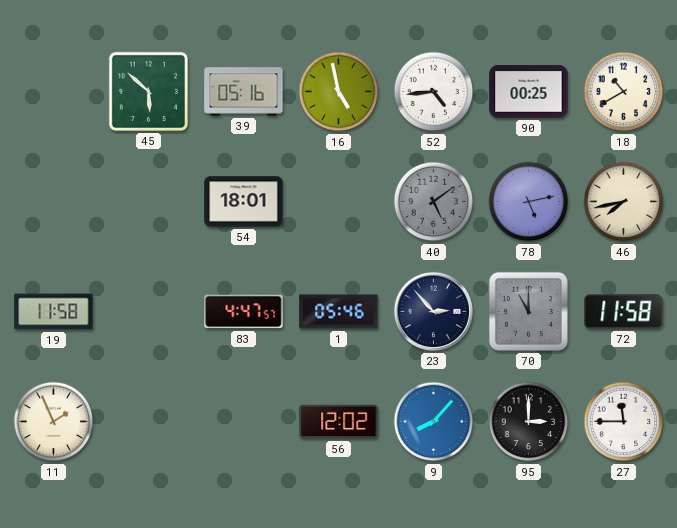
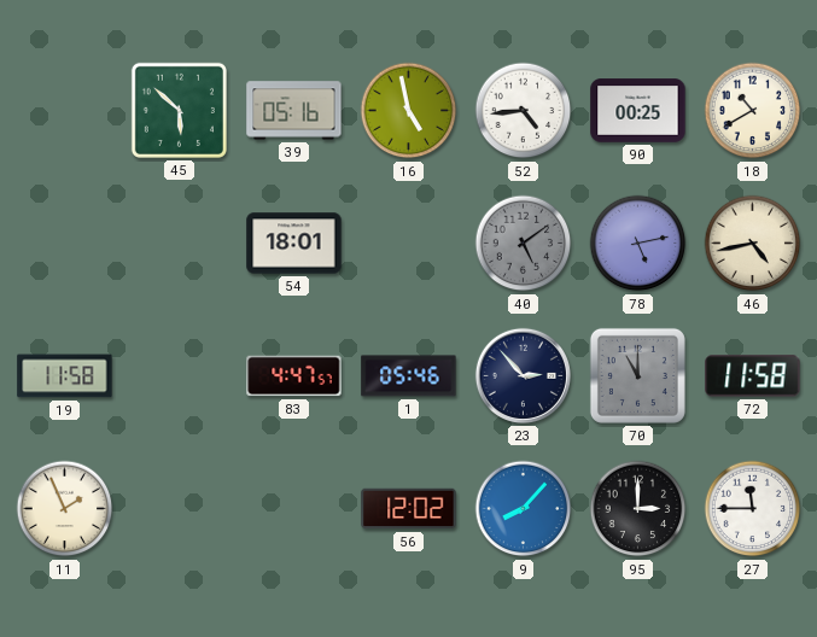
46: 7:43 -> 4:43
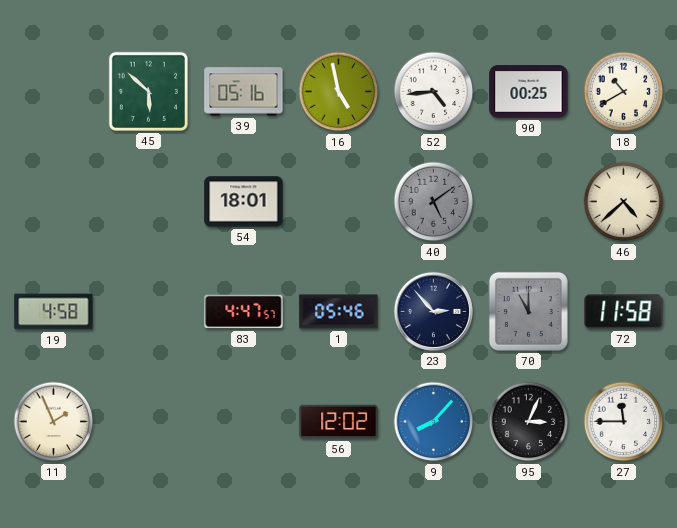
78: 5:13 -> none
46: 4:43 -> 4:38
19: 11:58 -> 4:58
95: 3:00 -> 3:04
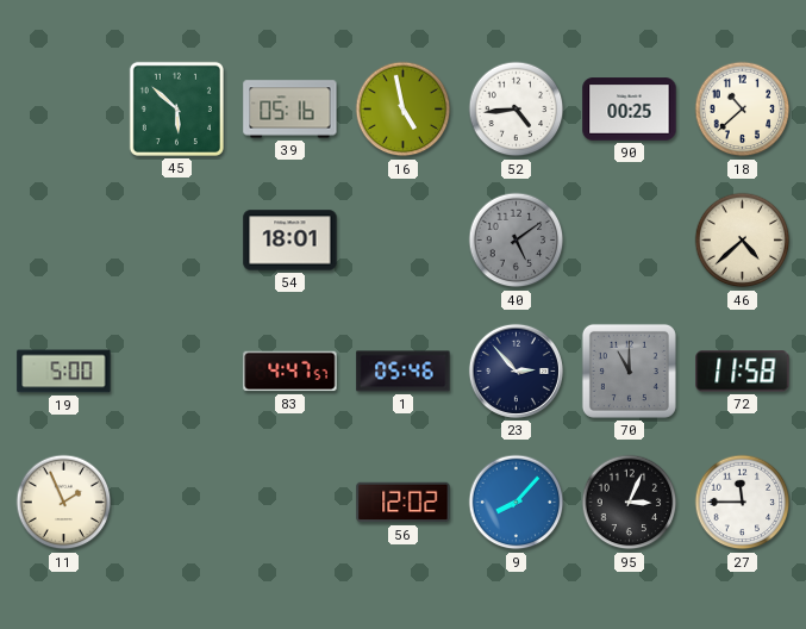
18: 10:40 -> 10:38
19: 4:58 -> 5:00
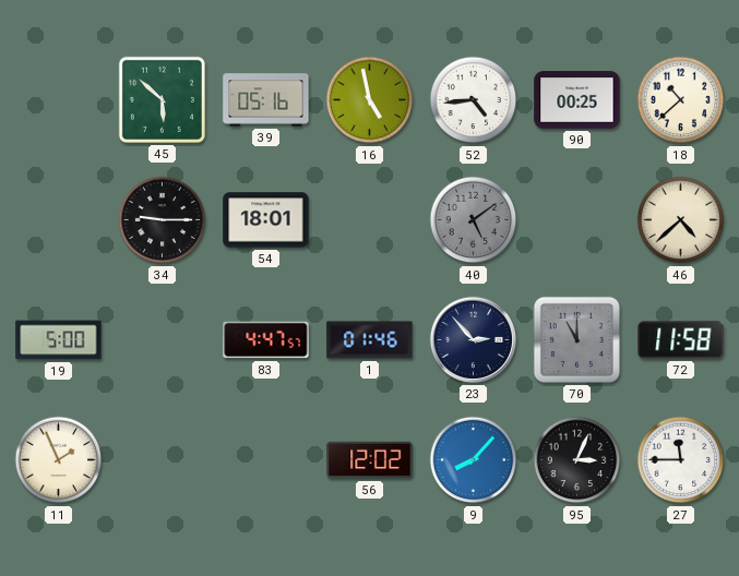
34: none -> 9:15
1: 05:46 -> 01:46
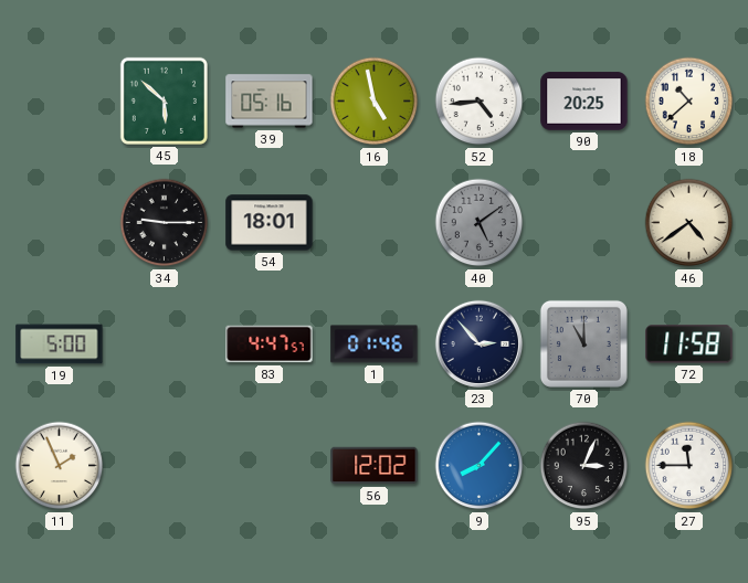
90: 00:25 -> 20:25
46: 4:38 -> 4:39
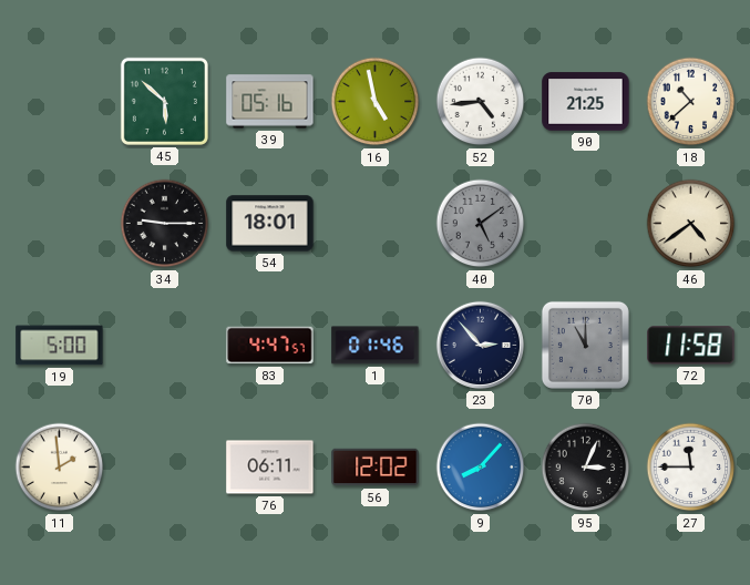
90: 20:25 -> 21:25
11: 1:56 -> 1:59
76: none -> 06:11
